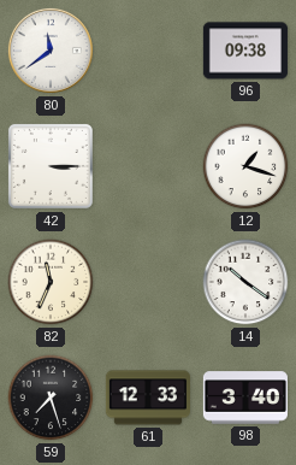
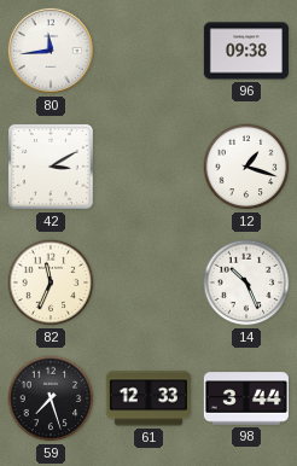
80: 11:39 -> 11:44
42: 3:15 -> 3:10
14: 10:21 -> 10:26
98: 3:40 -> 3:44
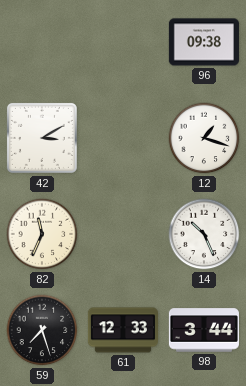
80: 11:44 -> none
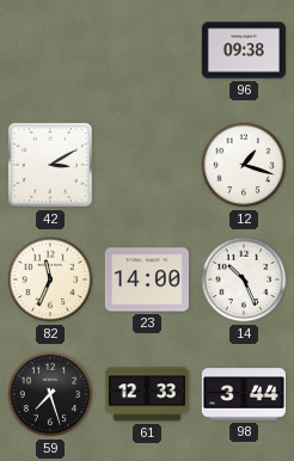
23: none -> 14:00
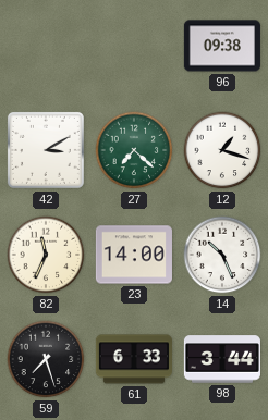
27: none -> 7:22
61: 12:33 -> 6:33
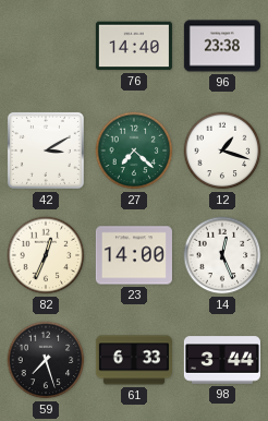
76: none -> 14:40
96: 09:38 -> 23:38
82: 11:34 -> 12:34
14: 10:26 -> 12:26
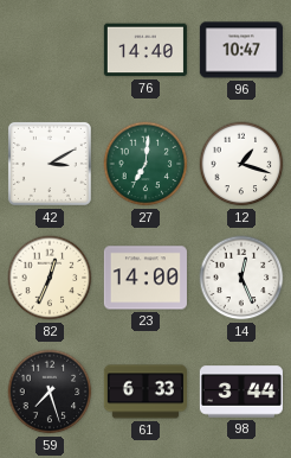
96: 23:38 -> 10:47
27: 7:22 -> 7:01
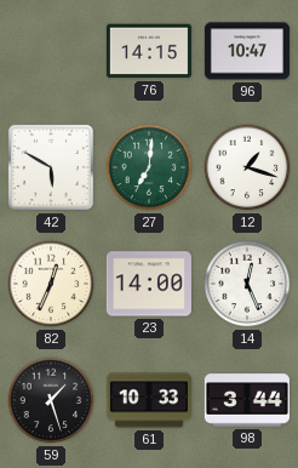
76: 14:40 -> 14:15
42: 3:10 -> 5:50
59: 7:27 -> 1:27
61: 6:33 -> 10:33
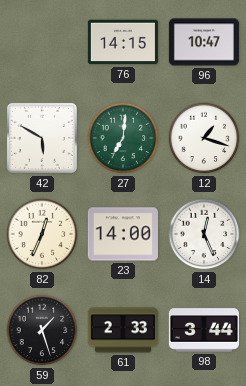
61: 10:33 -> 2:33
